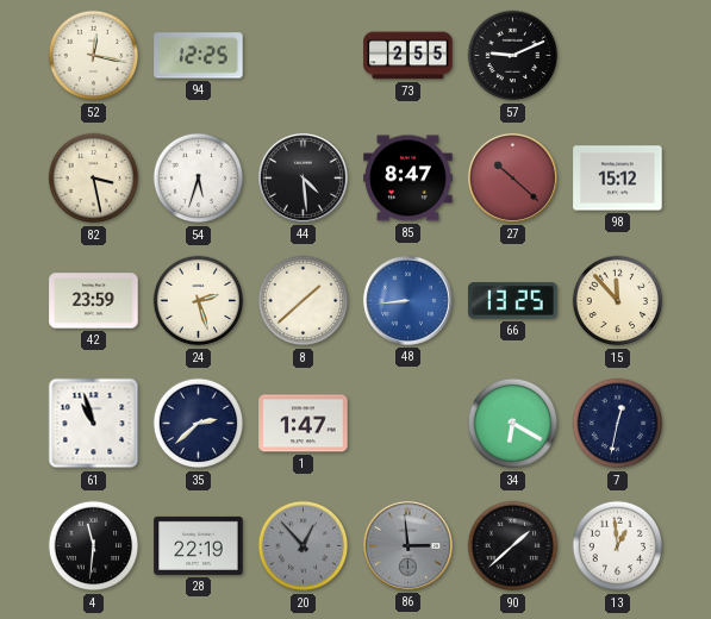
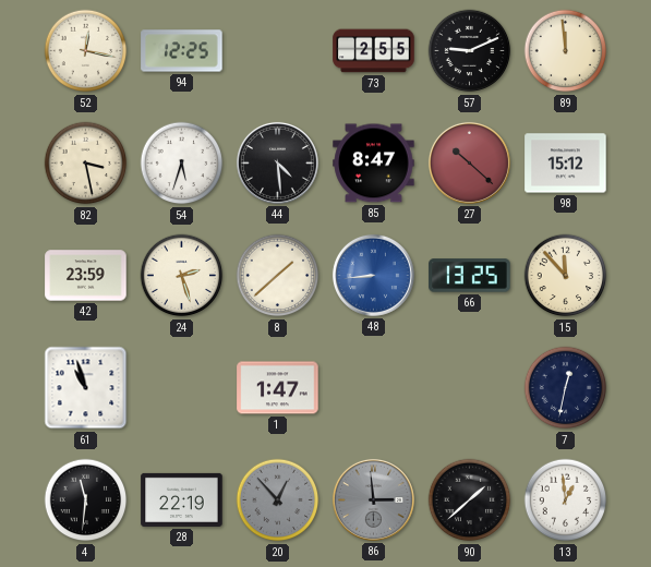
89: none -> 11:59
35: 2:38 -> none
34: 6:20 -> none
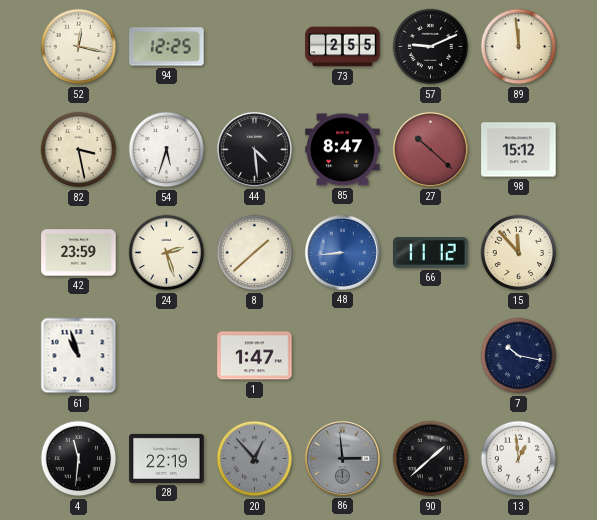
66: 13:25 -> 11:12
7: 12:32 -> 10:17
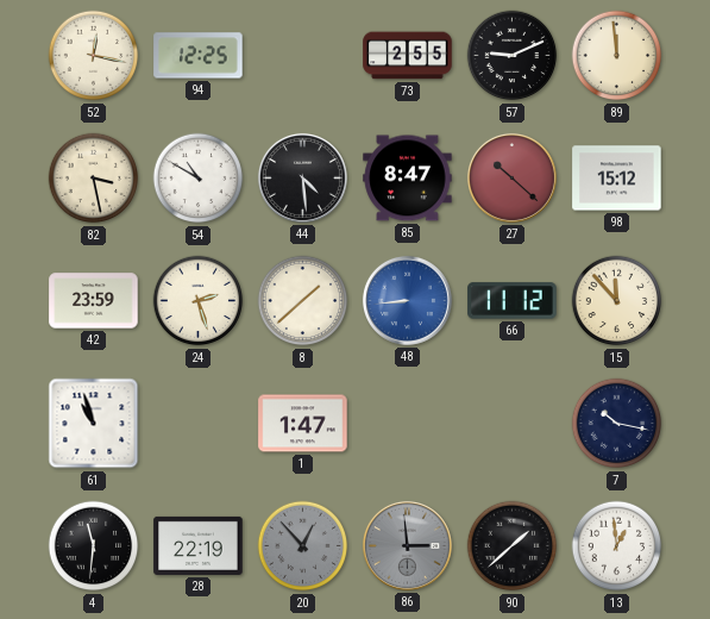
54: 5:33 -> 10:50
